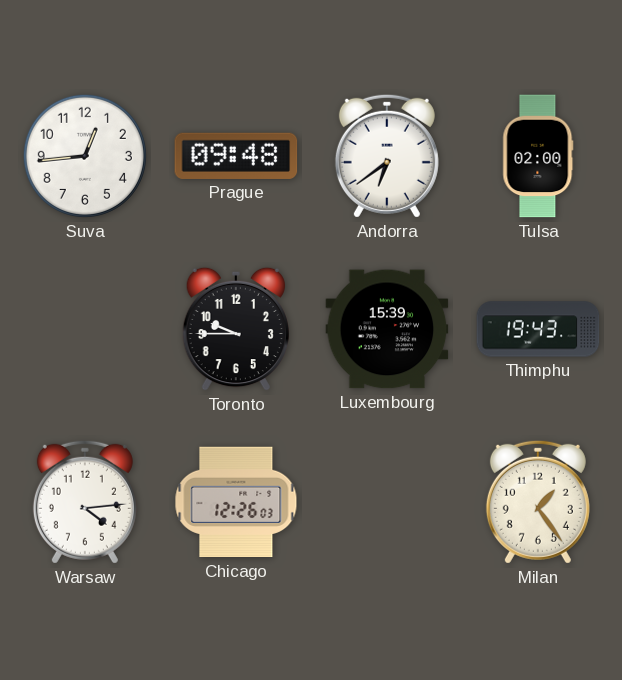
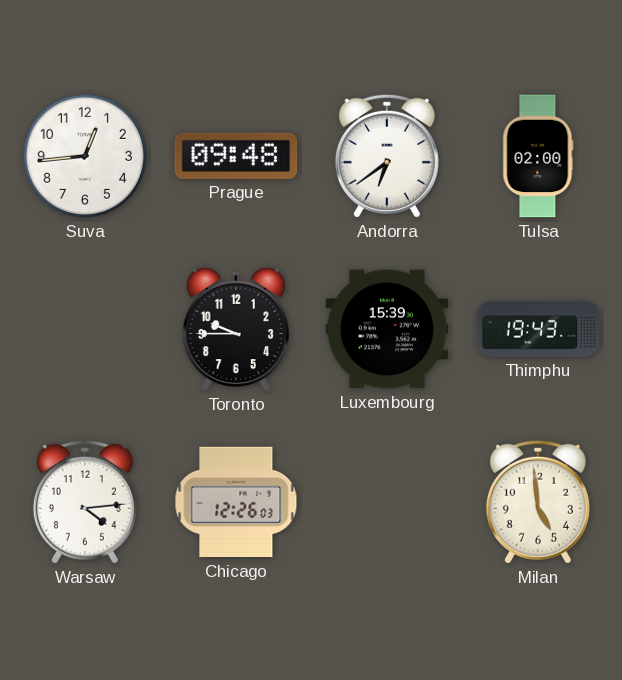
Milan: 1:24 -> 4:59
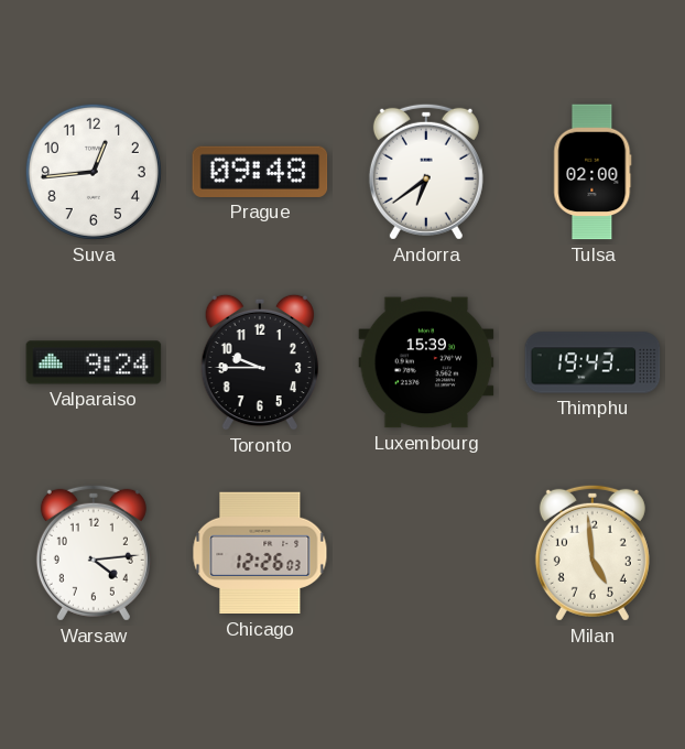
Valparaiso: none -> 9:24
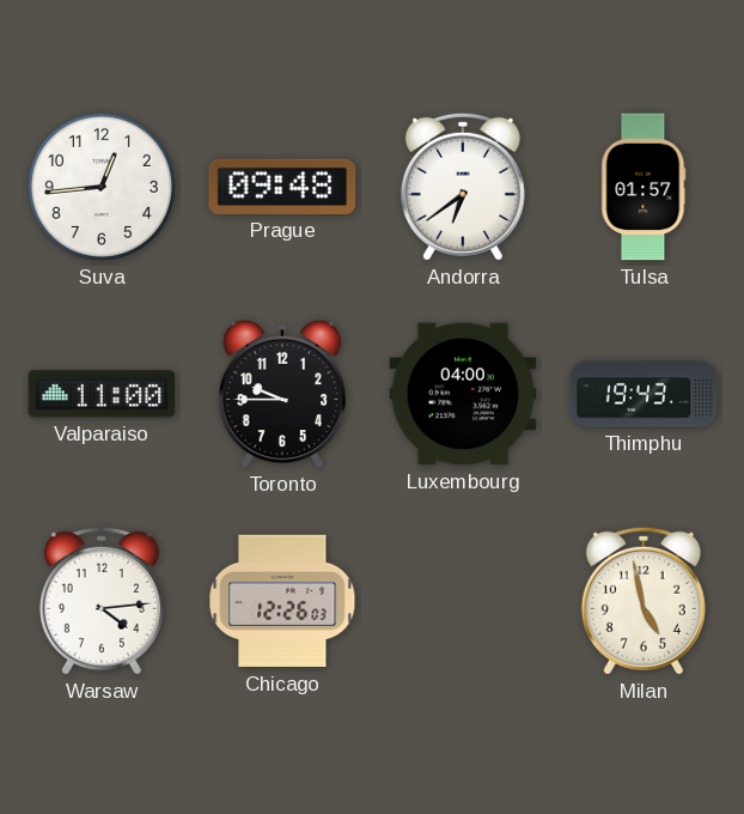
Tulsa: 02:00 -> 01:57
Valparaiso: 9:24 -> 11:00
Luxembourg: 15:39 -> 04:00
Milan: 4:59 -> 4:58
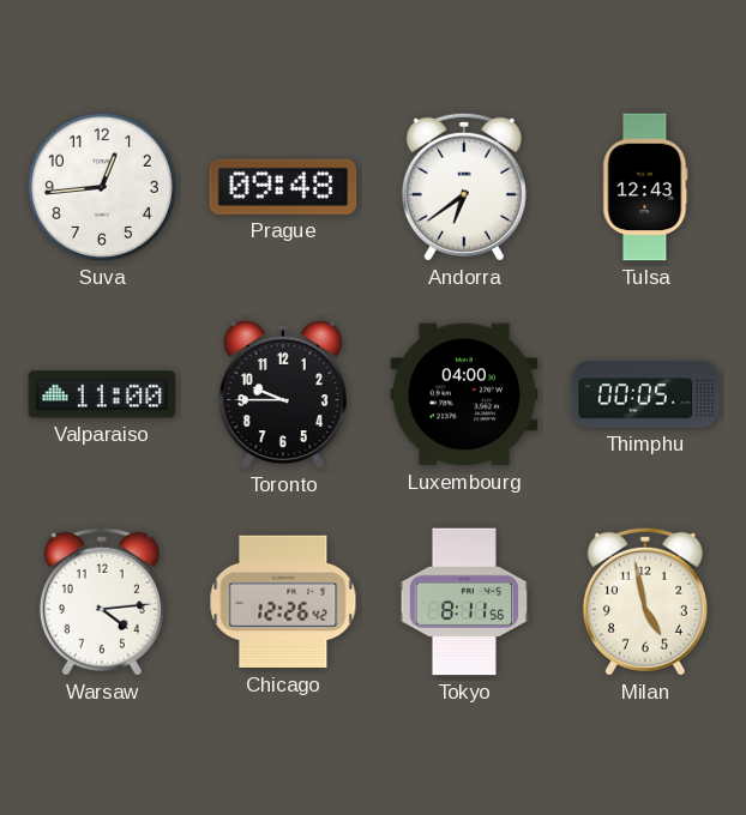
Tulsa: 01:57 -> 12:43
Thimphu: 19:43 -> 00:05
Chicago: 12:26:03 -> 12:26:42
Tokyo: none -> 8:11
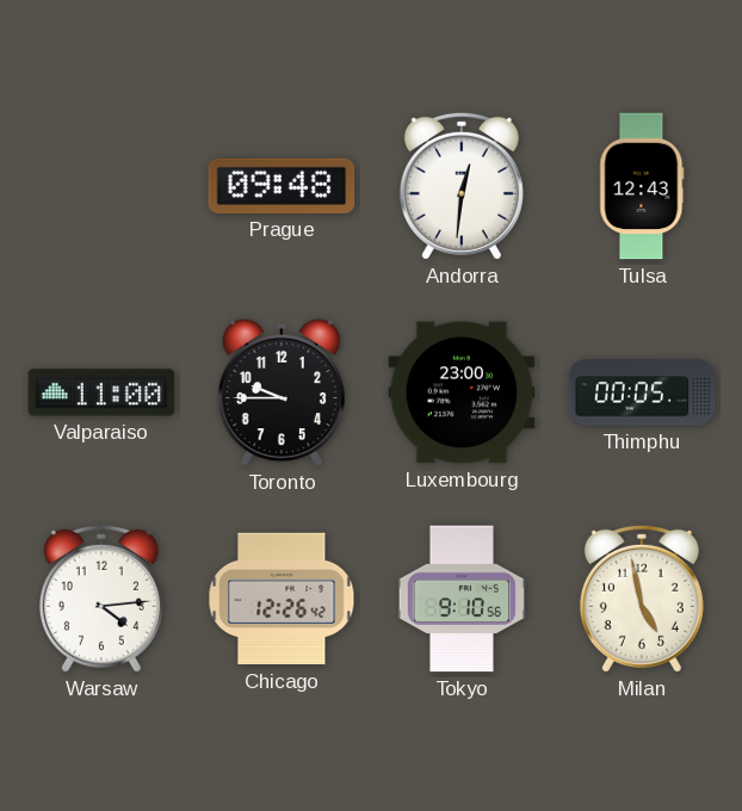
Suva: 12:44 -> none
Andorra: 6:39 -> 12:31
Luxembourg: 04:00 -> 23:00
Tokyo: 8:11 -> 9:10
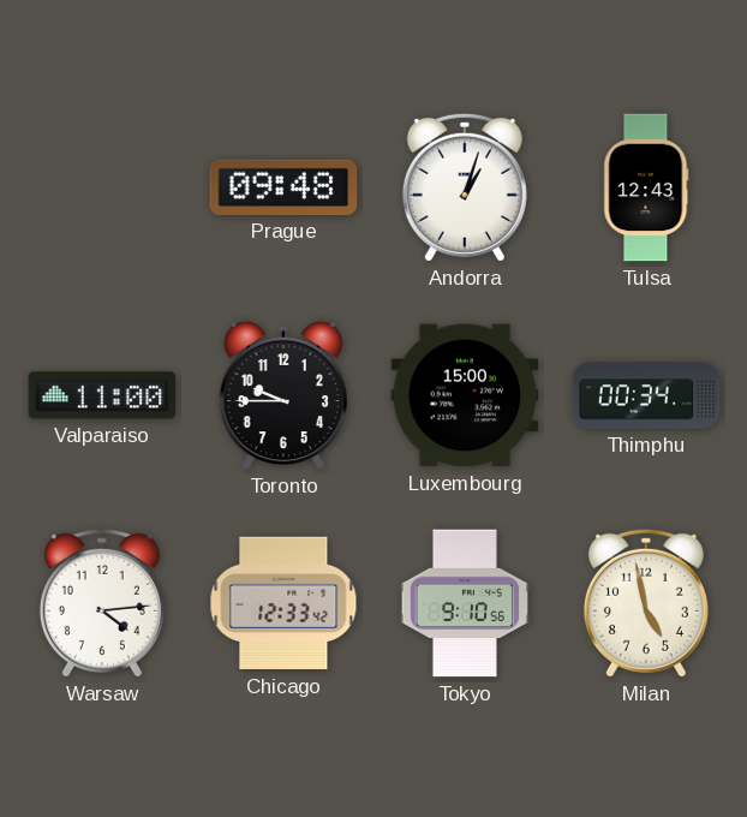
Andorra: 12:31 -> 1:03
Luxembourg: 23:00 -> 15:00
Thimphu: 00:05 -> 00:34
Chicago: 12:26 -> 12:33
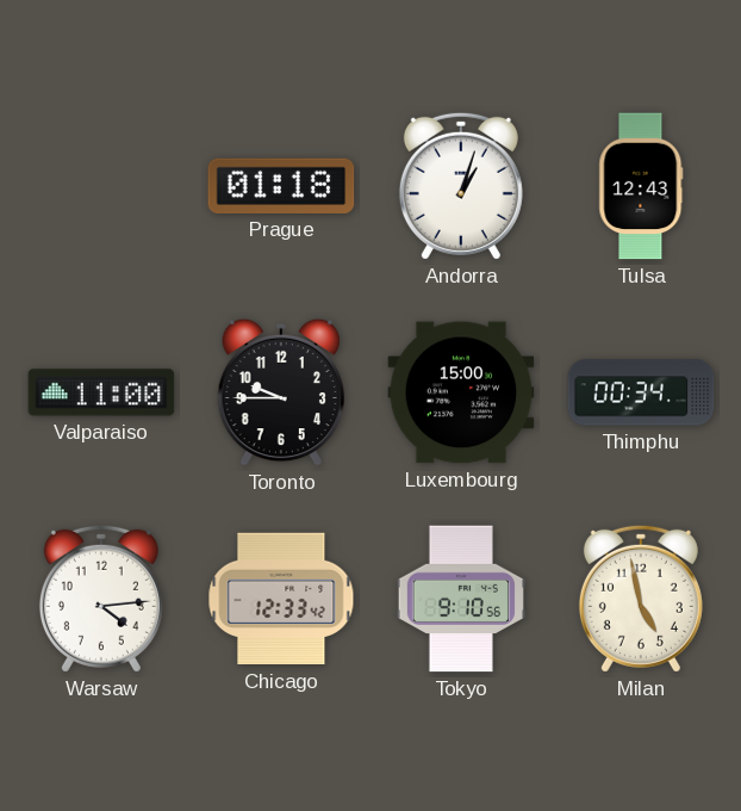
Prague: 09:48 -> 01:18
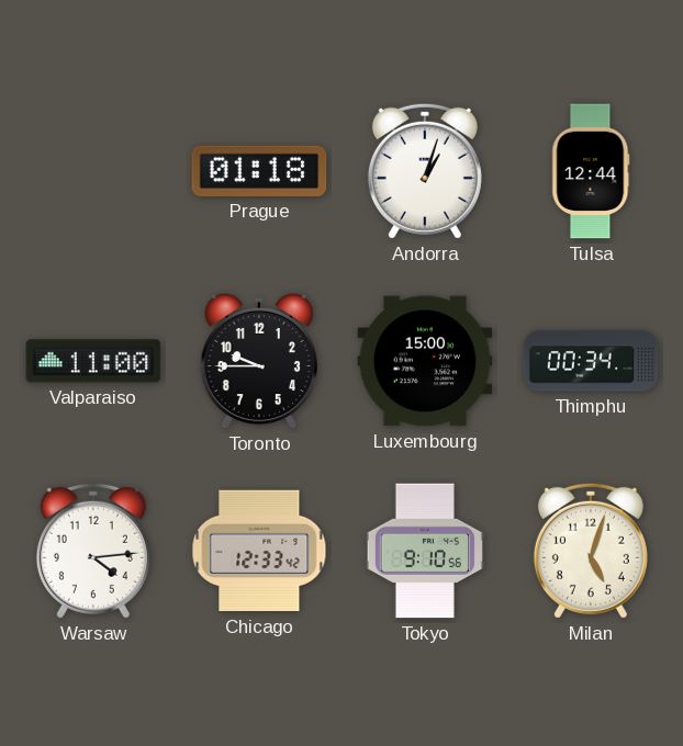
Tulsa: 12:43 -> 12:44
Milan: 4:58 -> 5:03
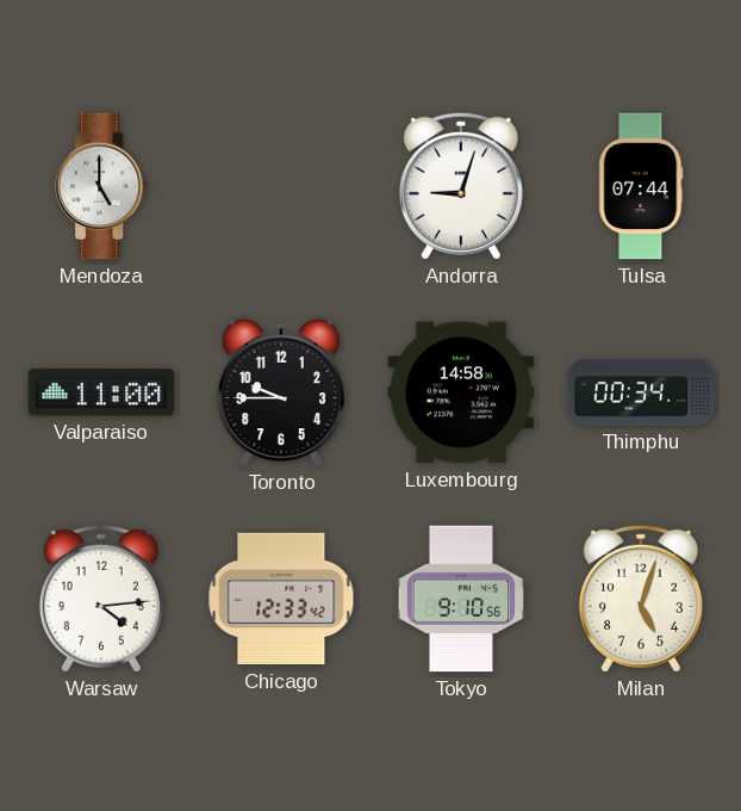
Mendoza: none -> 5:00
Prague: 01:18 -> none
Andorra: 1:03 -> 9:03
Tulsa: 12:44 -> 07:44
Luxembourg: 15:00 -> 14:58
